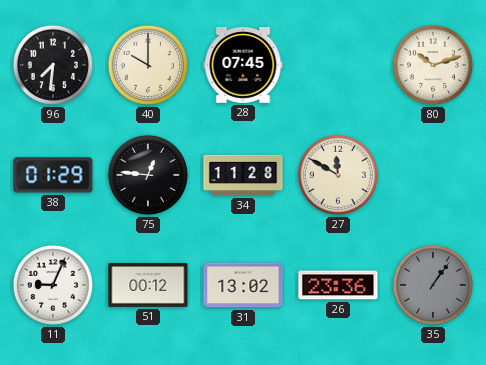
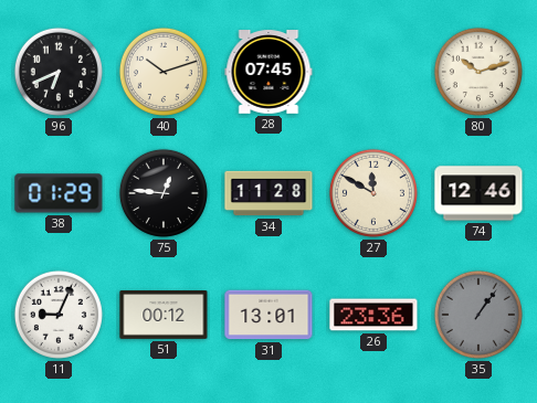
96: 7:31 -> 6:41
40: 10:00 -> 10:12
74: none -> 12:46
31: 13:02 -> 13:01
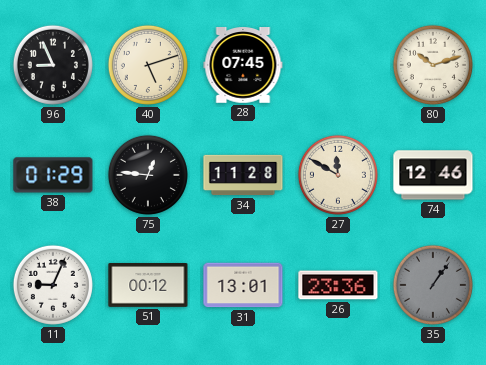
96: 6:41 -> 8:56
40: 10:12 -> 5:12
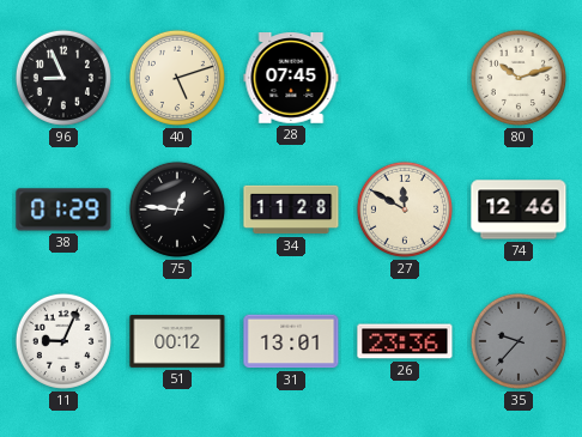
35: 1:06 -> 9:37
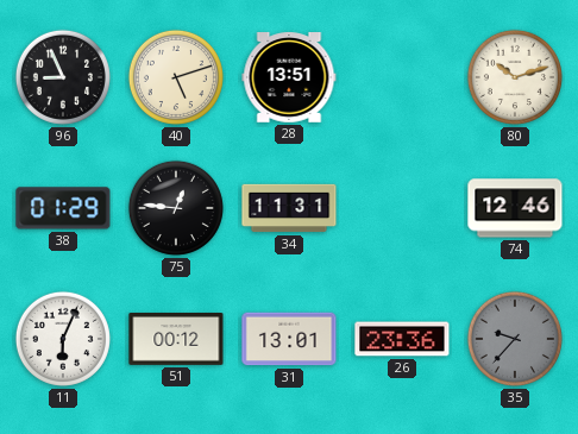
28: 07:45 -> 13:51
34: 11:28 -> 11:31
27: 11:50 -> none
11: 9:04 -> 6:04
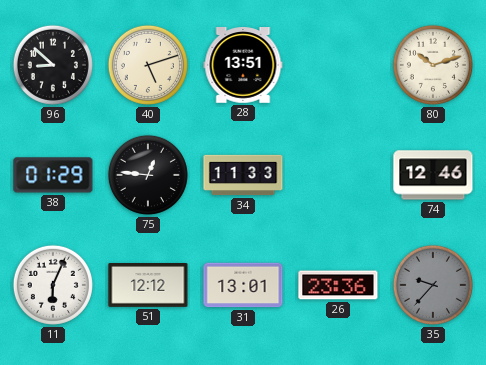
96: 8:56 -> 8:52
34: 11:31 -> 11:33
51: 00:12 -> 12:12
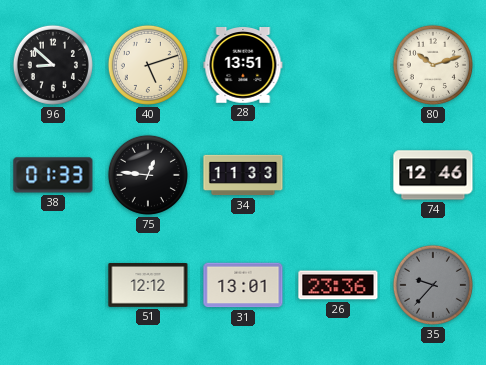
38: 01:29 -> 01:33
11: 6:04 -> none
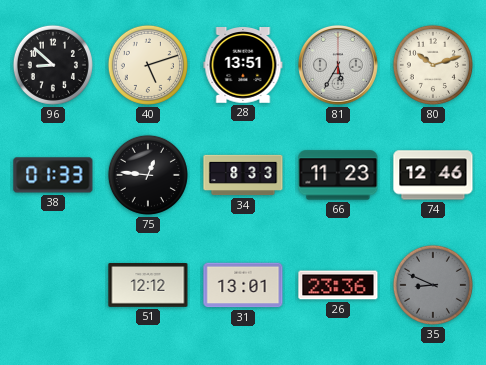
81: none -> 5:35
34: 11:33 -> 8:33
66: none -> 11:23
35: 9:37 -> 8:49
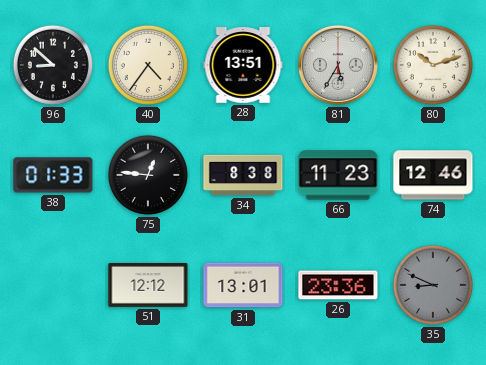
40: 5:12 -> 4:36
34: 8:33 -> 8:38
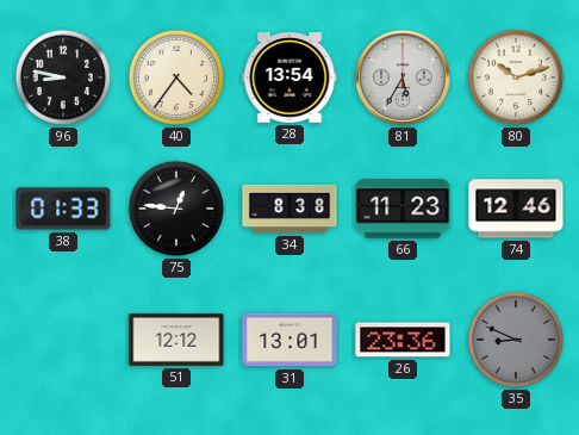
96: 8:52 -> 8:47
28: 13:51 -> 13:54
